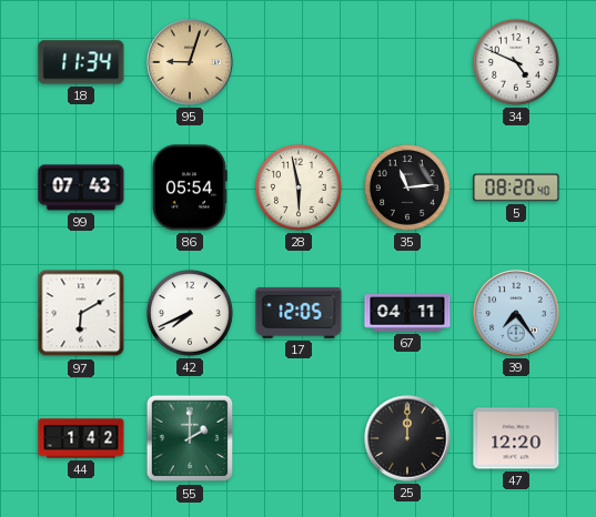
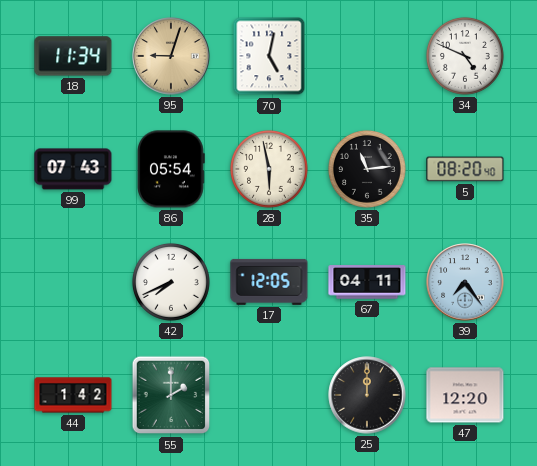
70: none -> 5:02
97: 6:10 -> none
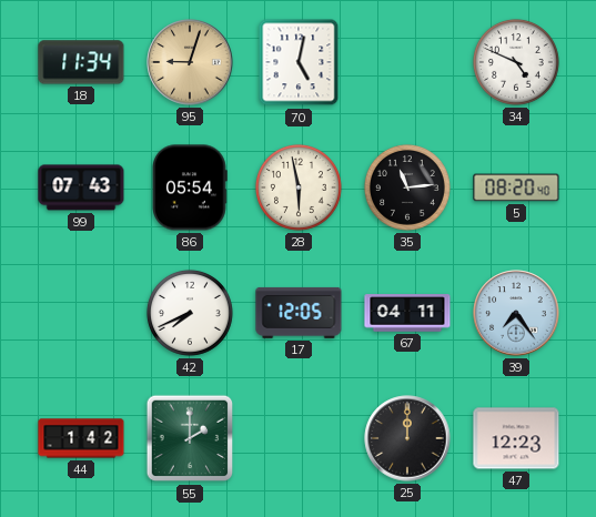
47: 12:20 -> 12:23
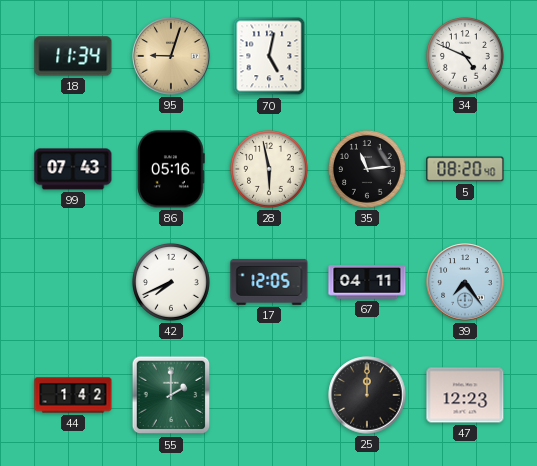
86: 05:54 -> 05:16
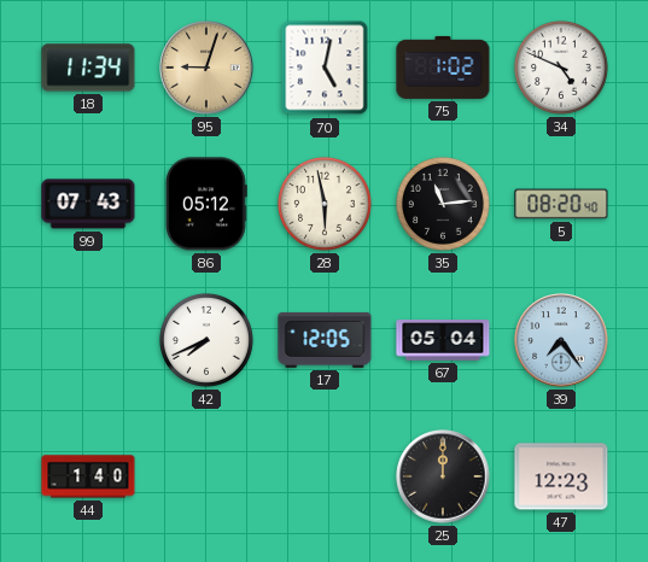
75: none -> 1:02
86: 05:16 -> 05:12
67: 04:11 -> 05:04
44: 1:42 -> 1:40
55: 2:00 -> none
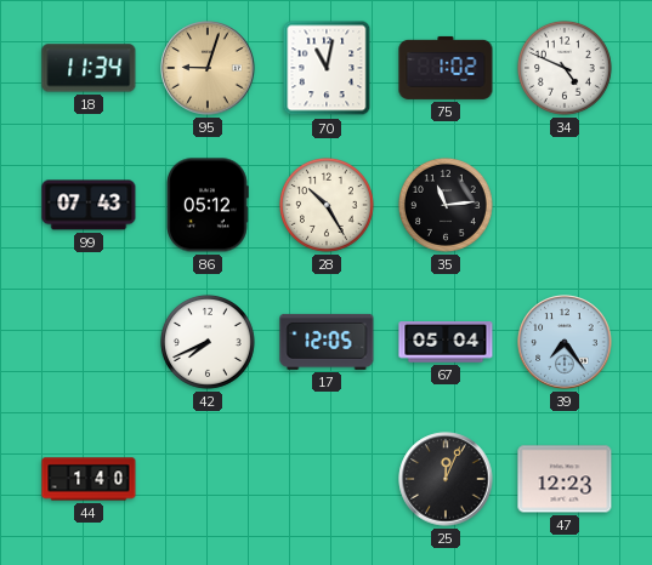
70: 5:02 -> 11:02
28: 5:58 -> 10:25
5: 08:20 -> none
25: 12:00 -> 12:04
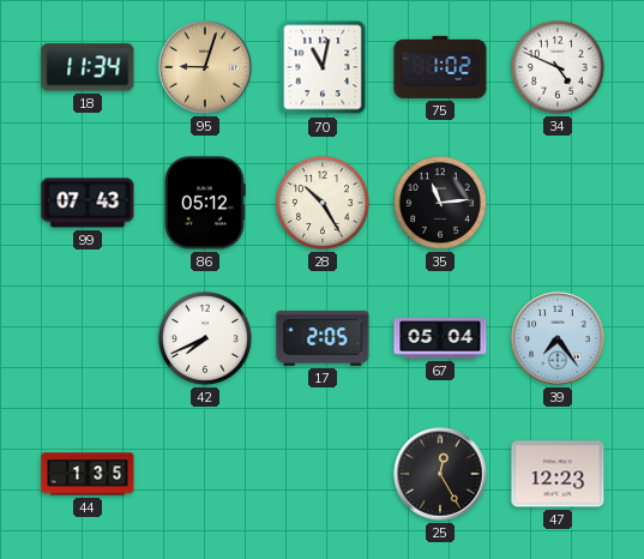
17: 12:05 -> 2:05
44: 1:40 -> 1:35
25: 12:04 -> 12:25
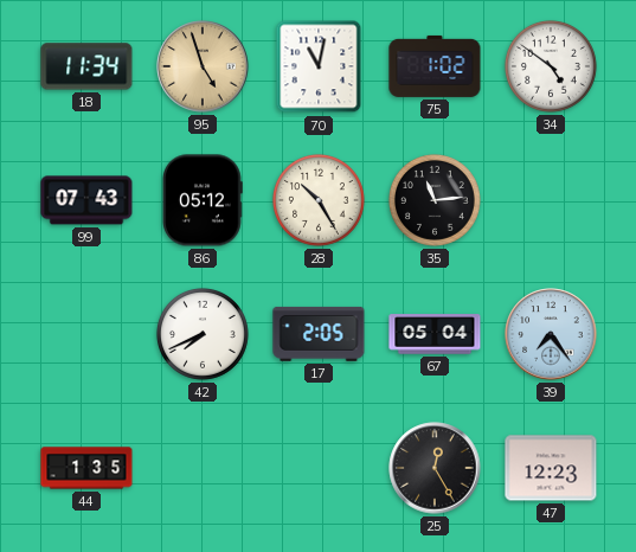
95: 9:03 -> 4:57
34: 4:49 -> 4:51
